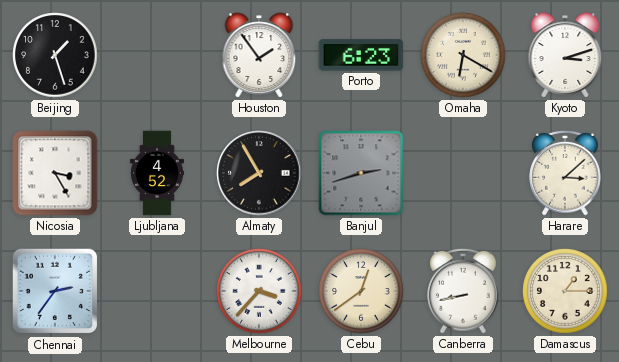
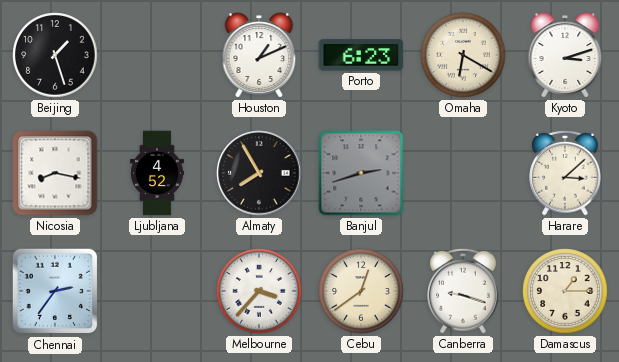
Houston: 1:54 -> 1:11
Nicosia: 3:25 -> 8:17
Canberra: 8:43 -> 9:18
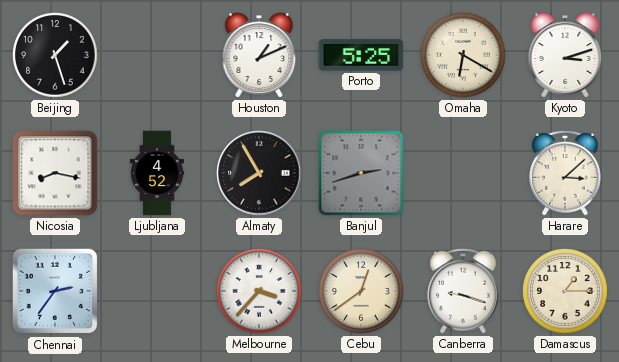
Porto: 6:23 -> 5:25
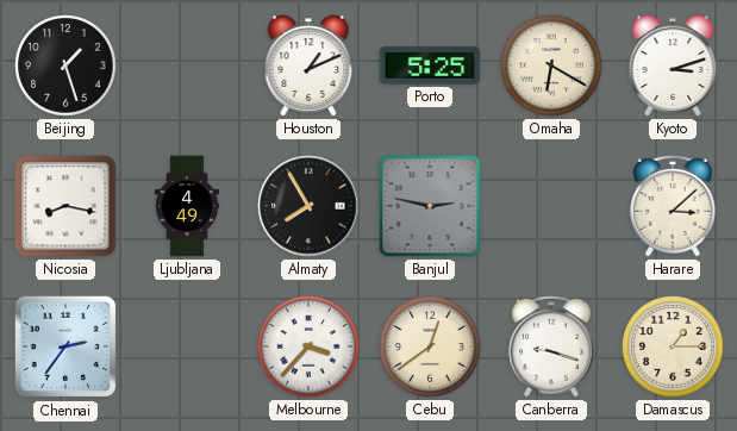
Ljubljana: 4:52 -> 4:49
Banjul: 2:42 -> 2:47
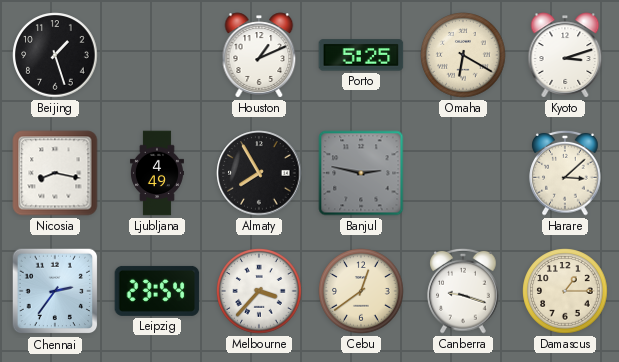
Leipzig: none -> 23:54
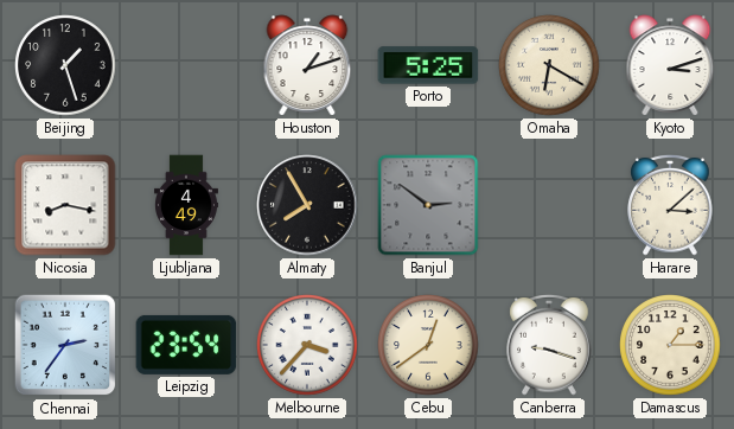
Houston: 1:11 -> 1:12
Banjul: 2:47 -> 2:51
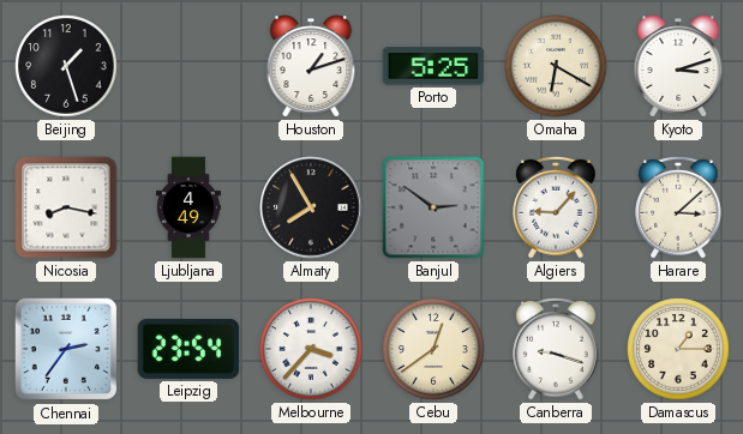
Algiers: none -> 9:07
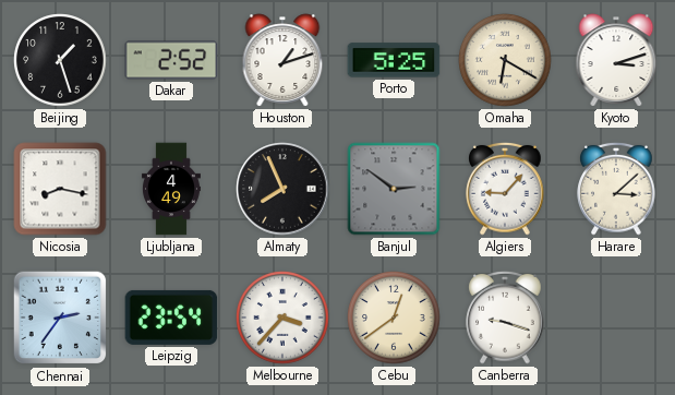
Dakar: none -> 2:52
Almaty: 7:55 -> 7:56
Damascus: 1:15 -> none
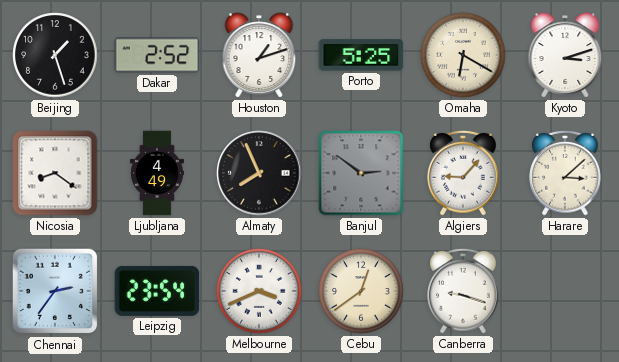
Nicosia: 8:17 -> 8:21
Melbourne: 3:37 -> 3:41
